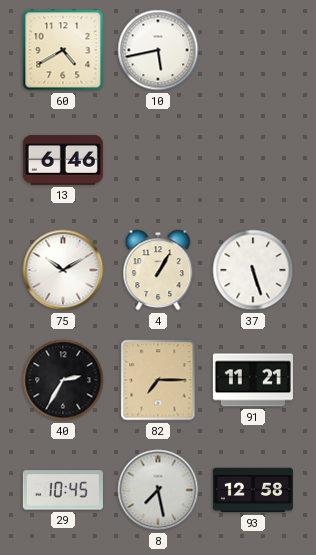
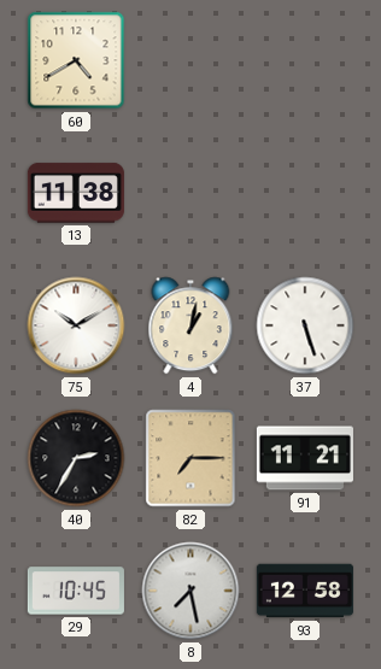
10: 5:43 -> none
13: 6:46 -> 11:38
4: 1:05 -> 1:02
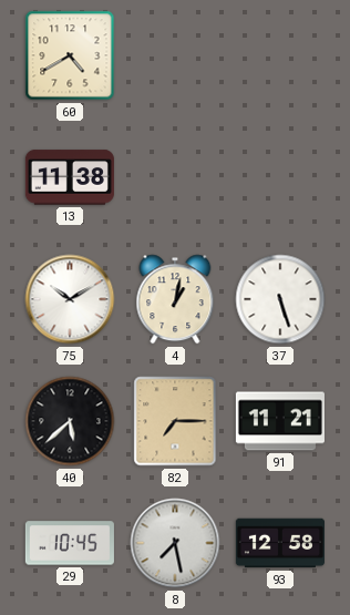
40: 2:35 -> 5:38
